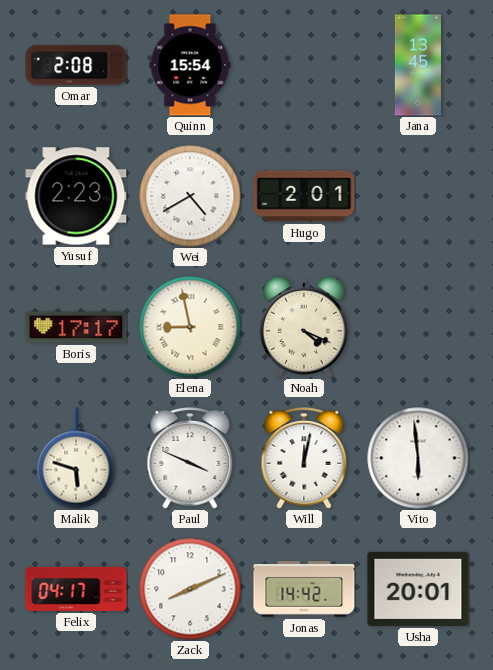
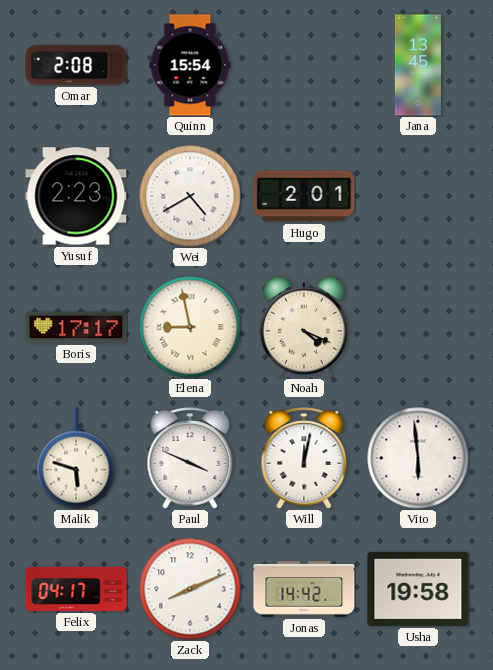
Usha: 20:01 -> 19:58
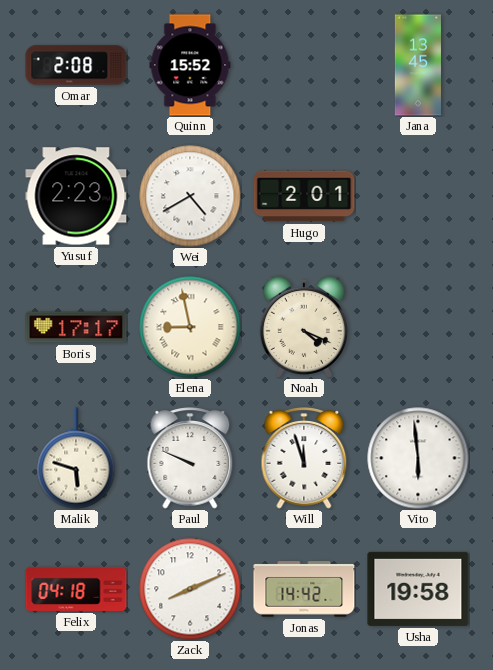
Quinn: 15:54 -> 15:52
Paul: 3:49 -> 9:49
Will: 12:02 -> 11:57
Felix: 04:17 -> 04:18
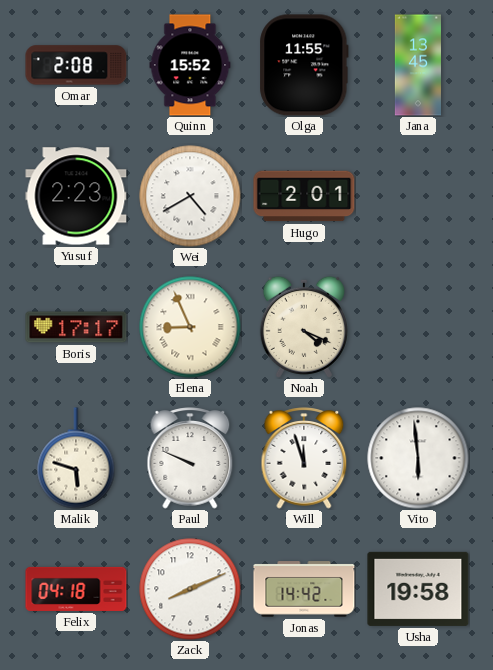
Olga: none -> 11:55
Elena: 8:58 -> 8:56
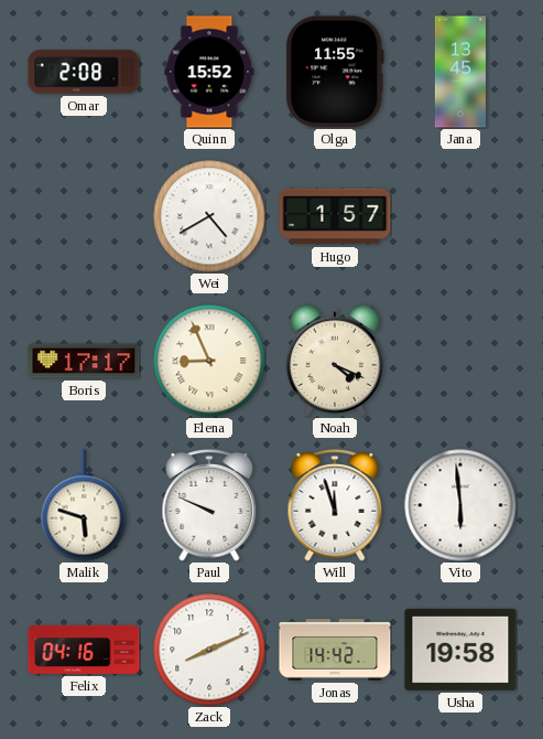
Yusuf: 2:23 -> none
Hugo: 2:01 -> 1:57
Felix: 04:18 -> 04:16
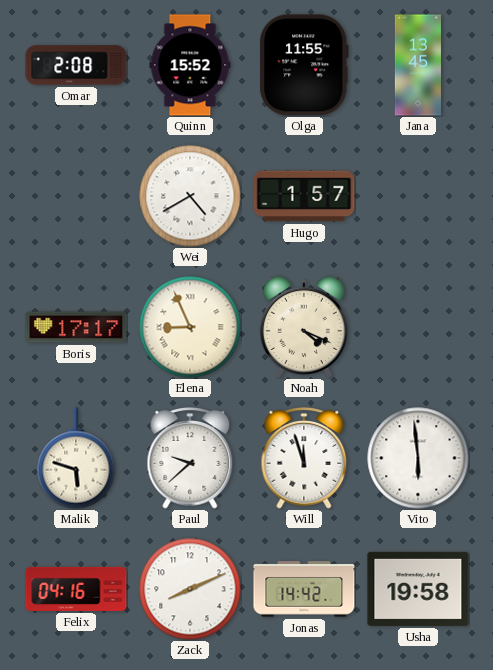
Paul: 9:49 -> 9:38
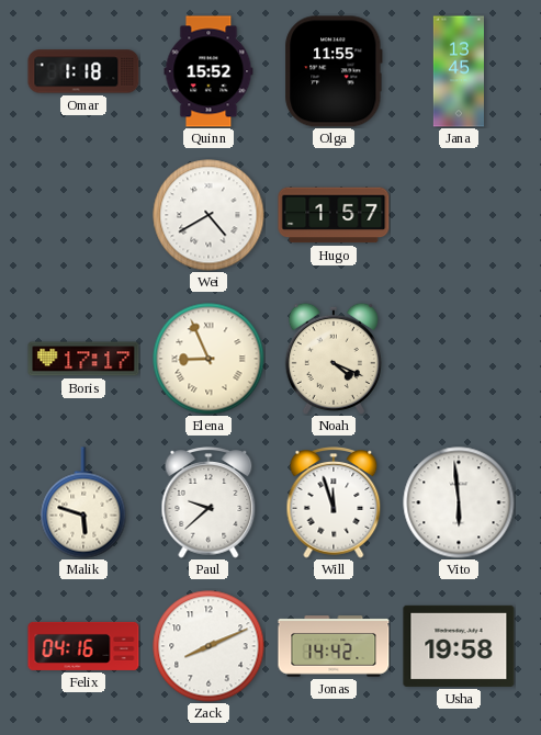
Omar: 2:08 -> 1:18
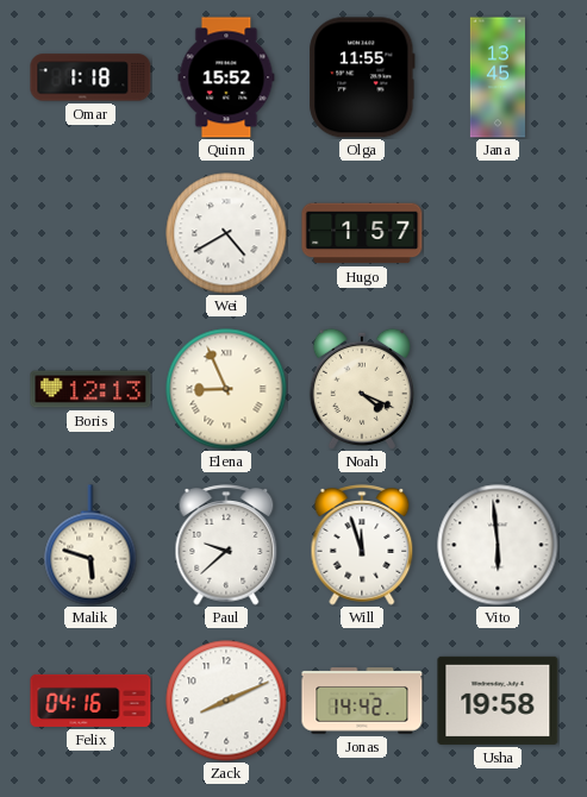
Boris: 17:17 -> 12:13
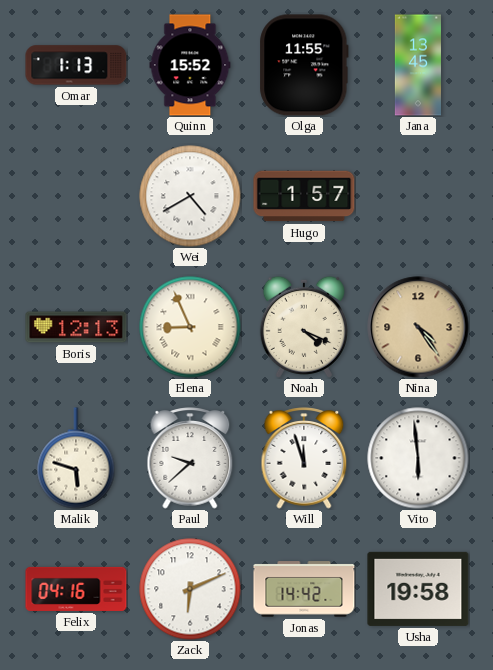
Omar: 1:18 -> 1:13
Nina: none -> 4:24
Zack: 8:11 -> 6:11
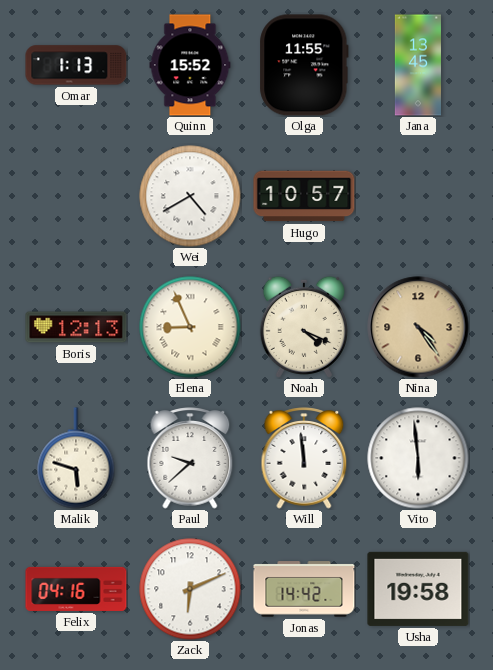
Hugo: 1:57 -> 10:57
Will: 11:57 -> 11:59
